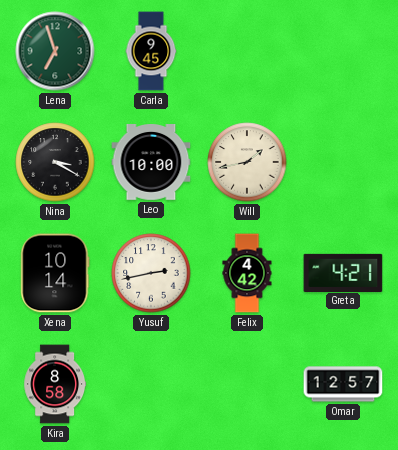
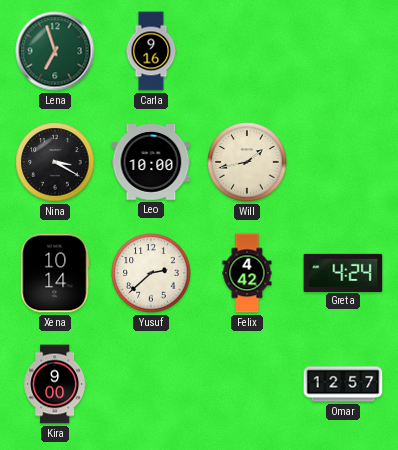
Carla: 9:45 -> 9:16
Yusuf: 2:43 -> 2:38
Greta: 4:21 -> 4:24
Kira: 8:58 -> 9:00
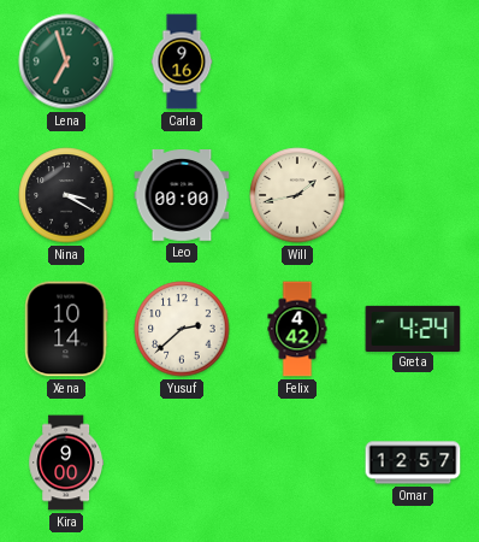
Leo: 10:00 -> 00:00
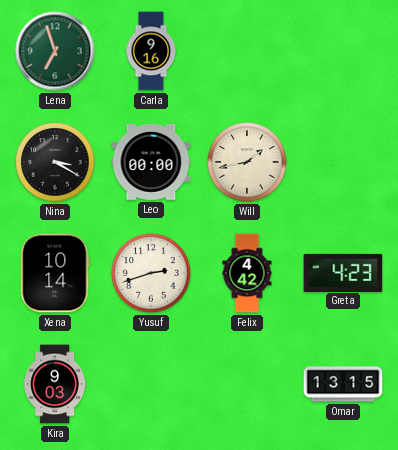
Yusuf: 2:38 -> 2:42
Greta: 4:24 -> 4:23
Kira: 9:00 -> 9:03
Omar: 12:57 -> 13:15
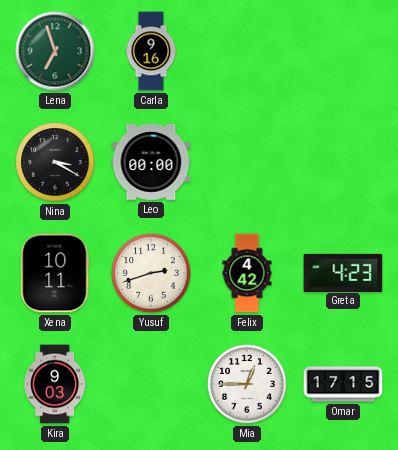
Will: 1:43 -> none
Xena: 10:14 -> 10:11
Mia: none -> 12:45
Omar: 13:15 -> 17:15
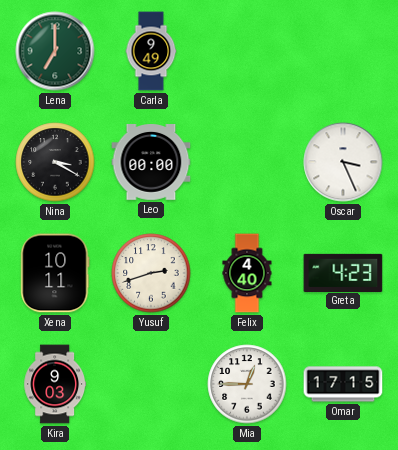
Lena: 6:57 -> 7:00
Carla: 9:16 -> 9:49
Oscar: none -> 3:26
Felix: 4:42 -> 4:40
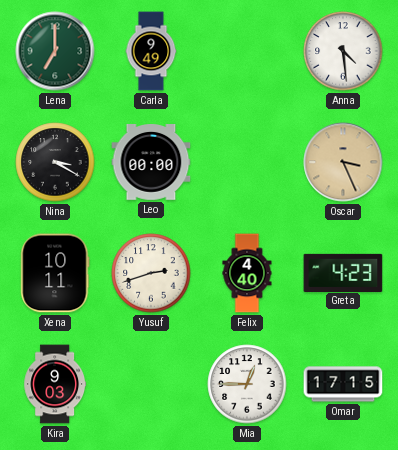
Anna: none -> 4:29
Oscar dial: white -> champagne
